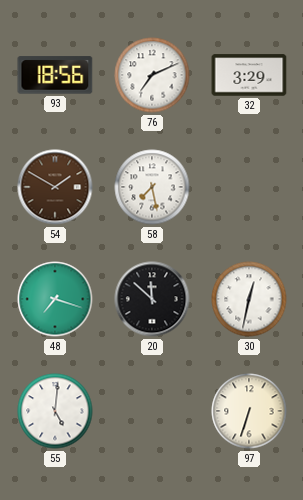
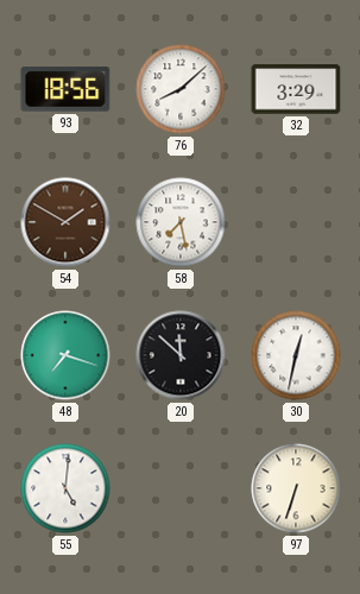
76: 7:11 -> 8:08
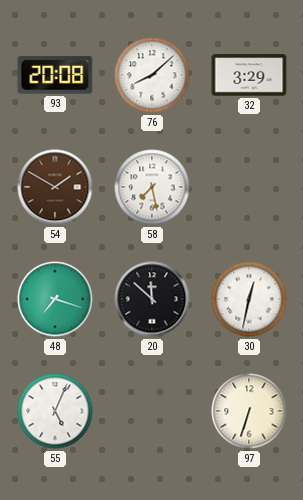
93: 18:56 -> 20:08
55: 5:01 -> 5:04
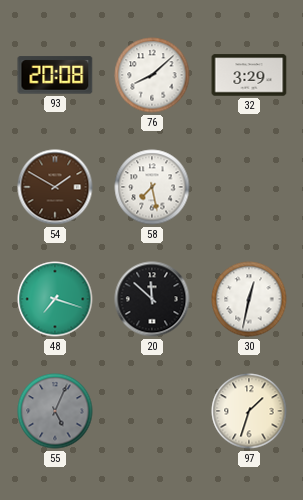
55 dial: white -> grey
97: 6:33 -> 1:33
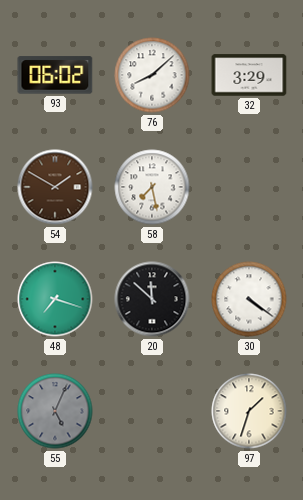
93: 20:08 -> 06:02
30: 12:32 -> 4:21
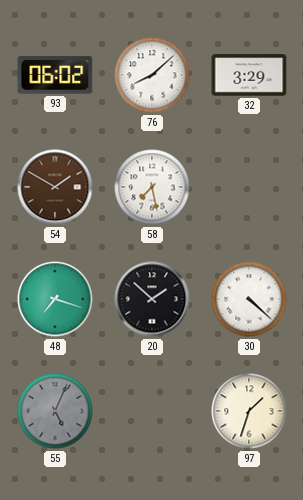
20: 11:52 -> 1:52
30: 4:21 -> 4:22
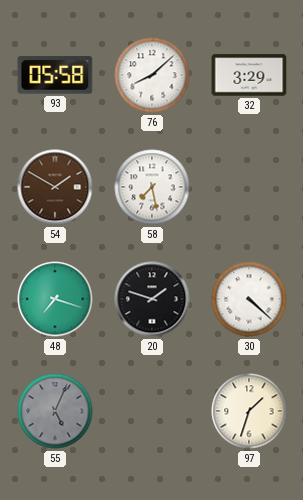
93: 06:02 -> 05:58
20: 1:52 -> 1:48
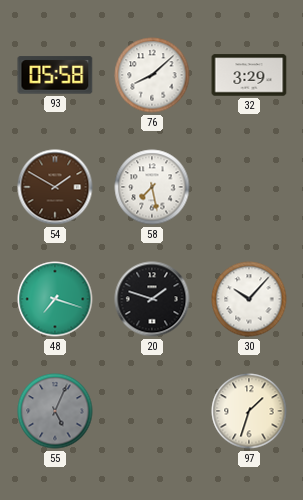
30: 4:22 -> 10:07
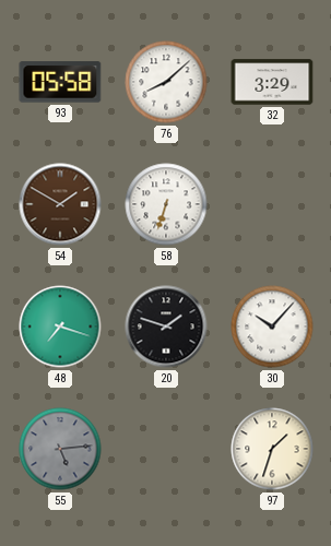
58: 7:28 -> 6:33
55: 5:04 -> 5:14
